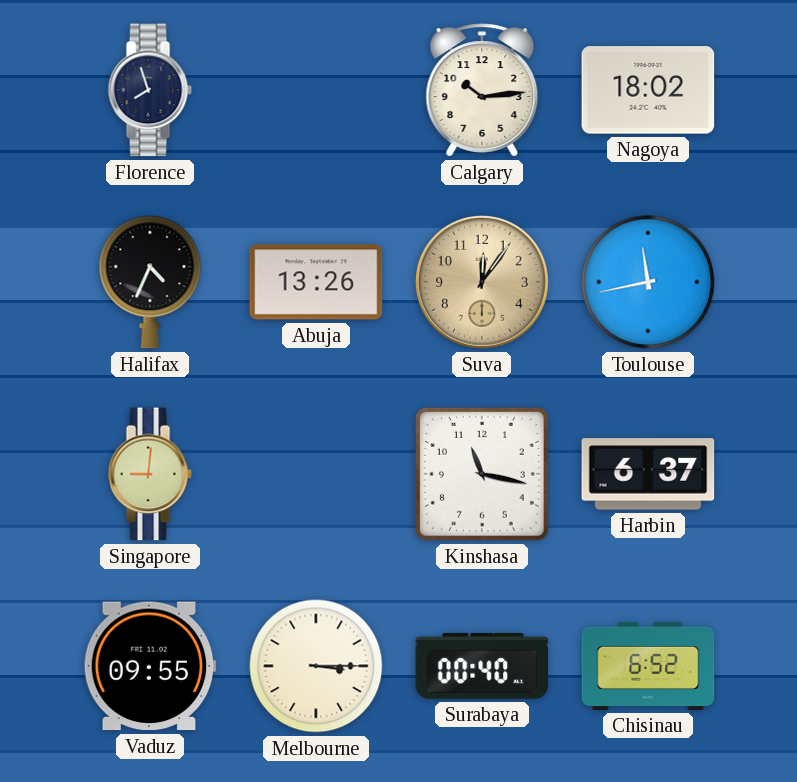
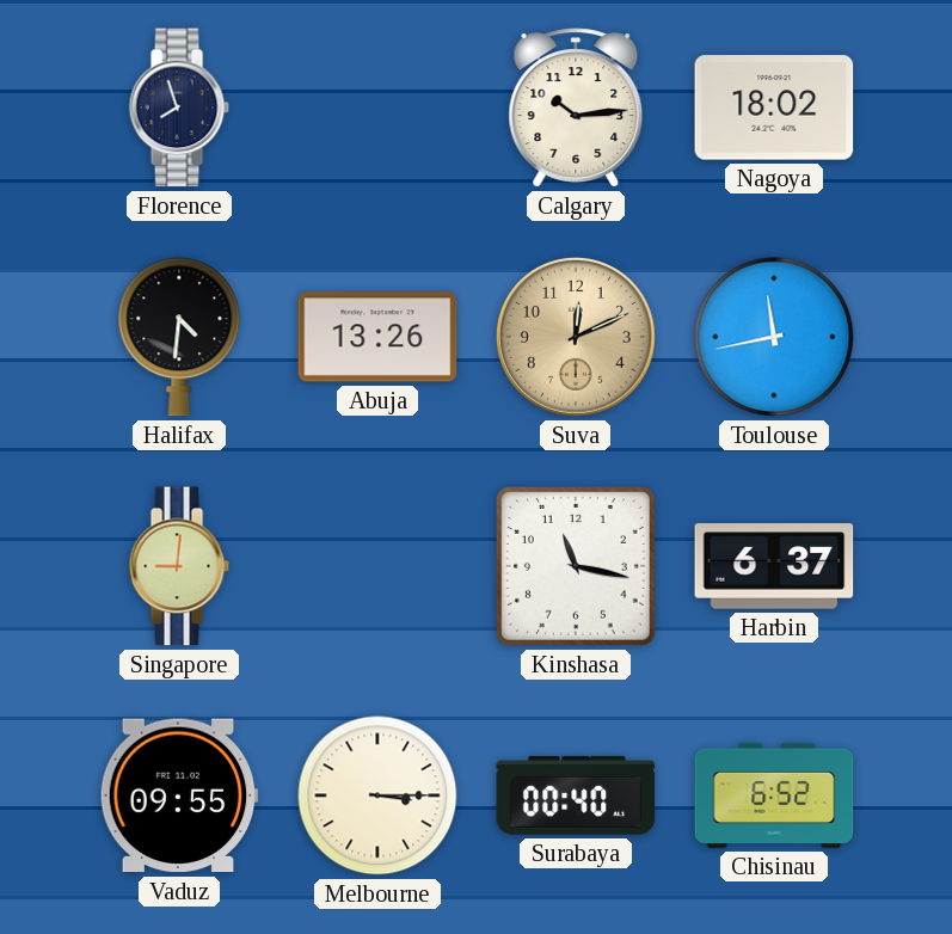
Halifax: 4:34 -> 4:31
Suva: 12:06 -> 12:11
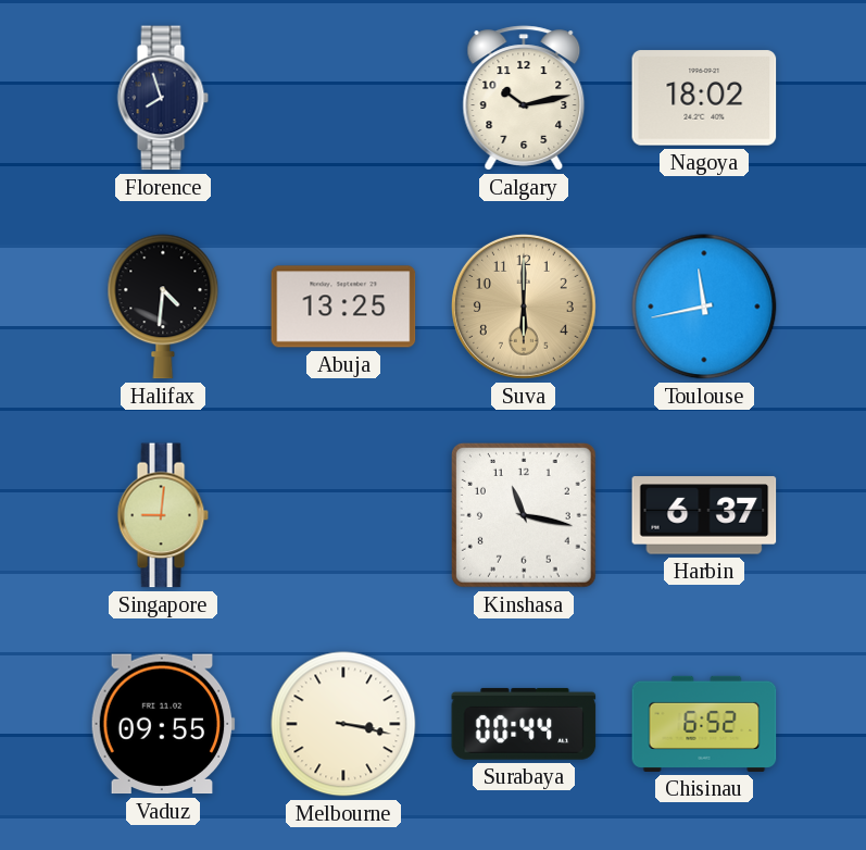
Calgary: 10:14 -> 10:13
Abuja: 13:26 -> 13:25
Suva: 12:11 -> 6:00
Melbourne: 3:15 -> 3:17
Surabaya: 00:40 -> 00:44
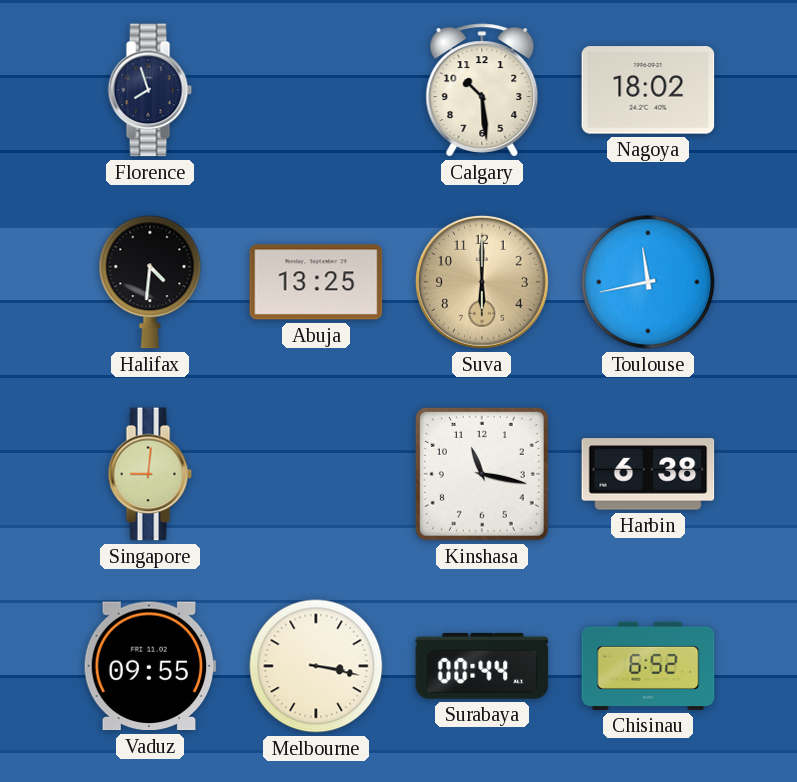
Calgary: 10:13 -> 10:29
Harbin: 6:37 -> 6:38
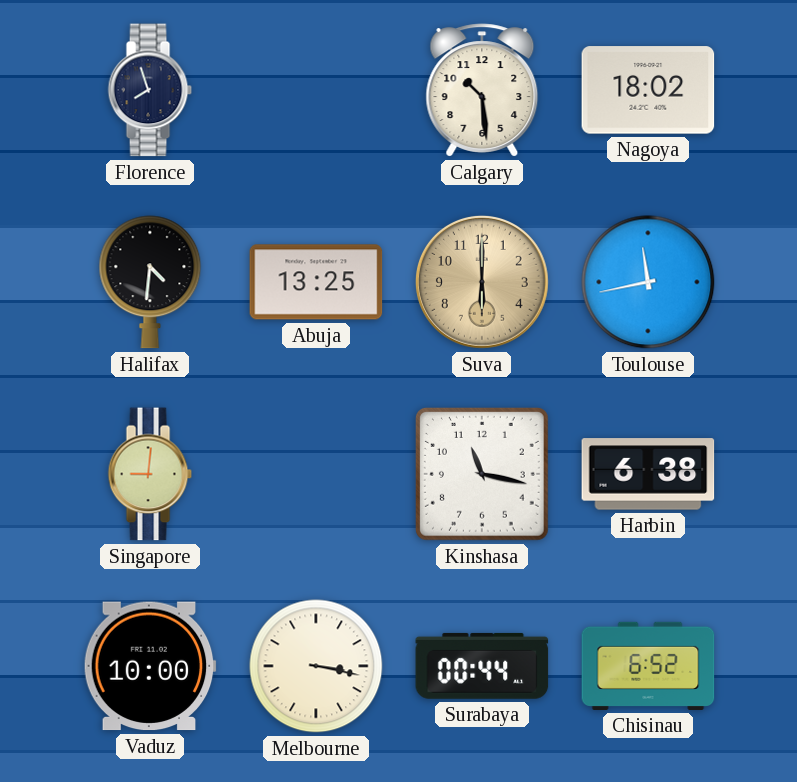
Vaduz: 09:55 -> 10:00
